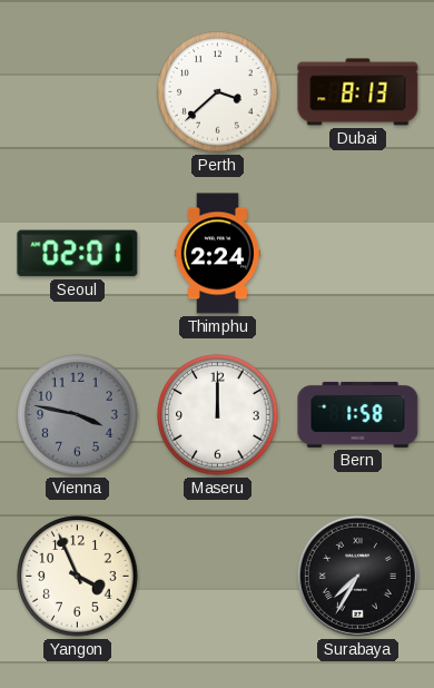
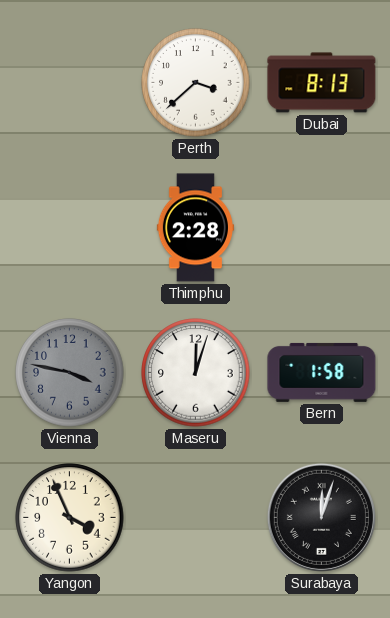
Seoul: 02:01 -> none
Thimphu: 2:24 -> 2:28
Maseru: 12:00 -> 12:03
Surabaya: 7:35 -> 12:03
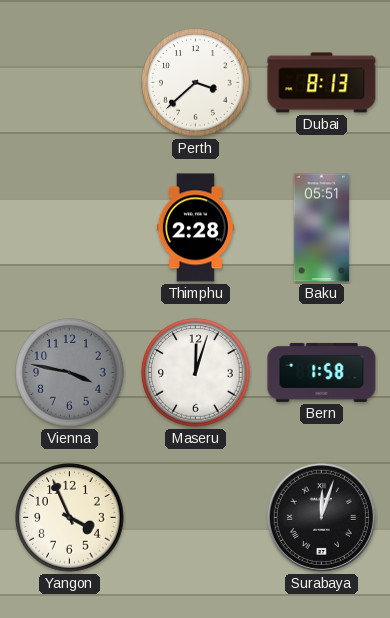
Baku: none -> 05:51
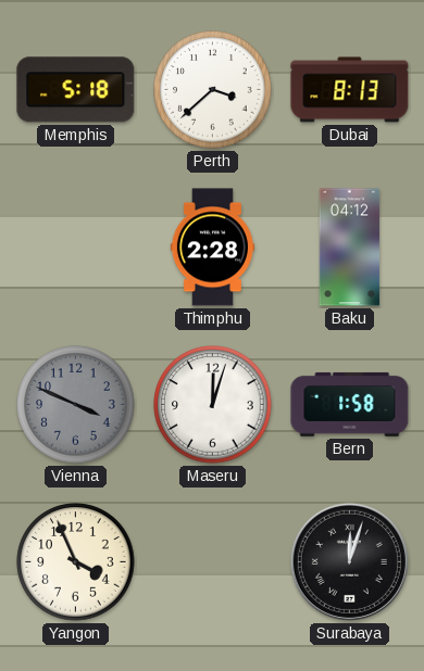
Memphis: none -> 5:18
Baku: 05:51 -> 04:12
Vienna: 3:47 -> 3:49
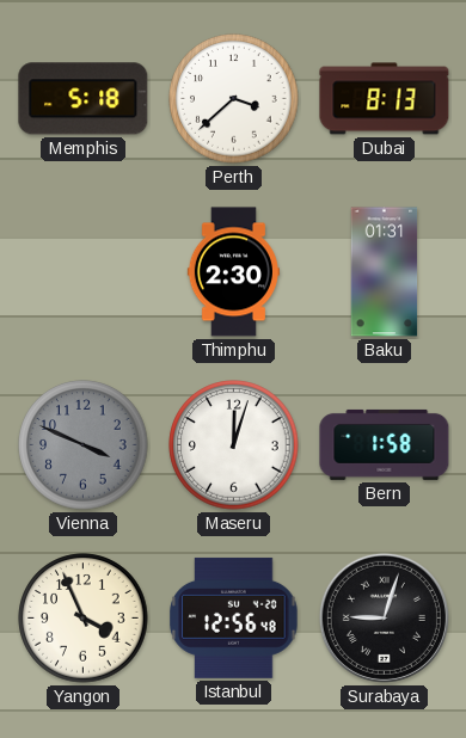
Thimphu: 2:28 -> 2:30
Baku: 04:12 -> 01:31
Istanbul: none -> 12:56
Surabaya: 12:03 -> 9:03
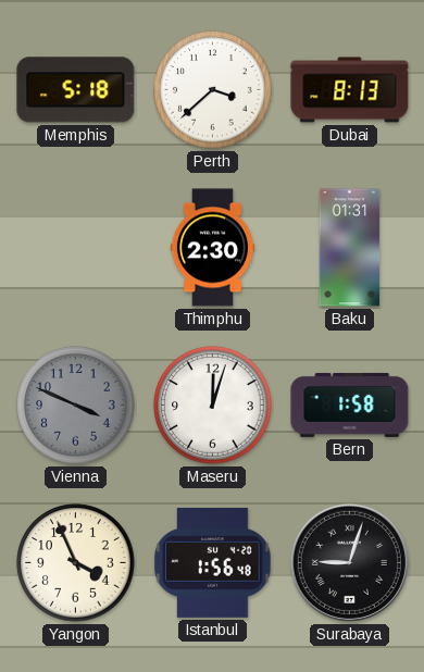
Istanbul: 12:56 -> 1:56
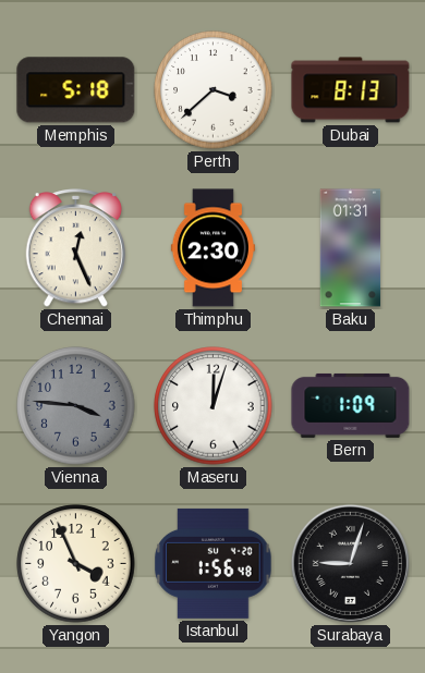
Chennai: none -> 12:26
Vienna: 3:49 -> 3:46
Bern: 1:58 -> 1:09
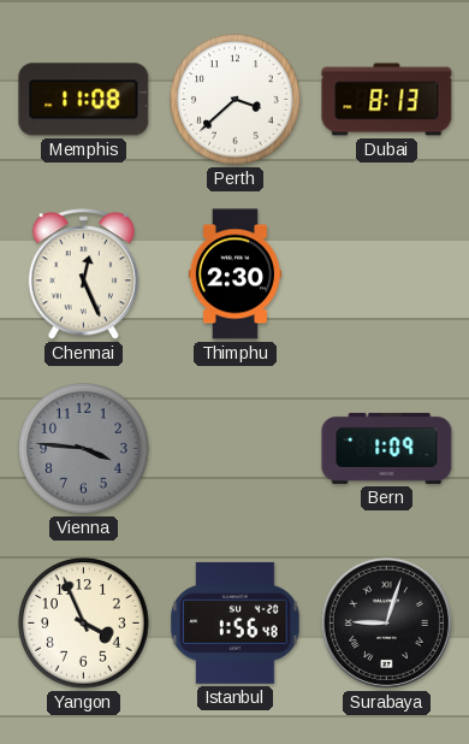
Memphis: 5:18 -> 11:08
Baku: 01:31 -> none
Maseru: 12:03 -> none
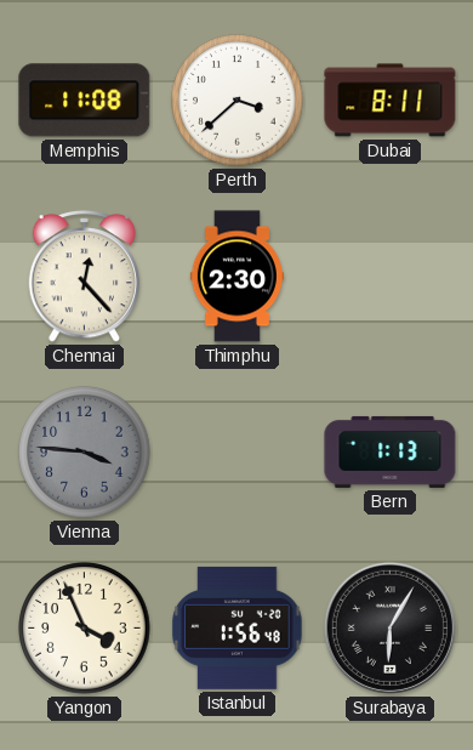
Dubai: 8:13 -> 8:11
Chennai: 12:26 -> 12:23
Bern: 1:09 -> 1:13
Surabaya: 9:03 -> 6:05
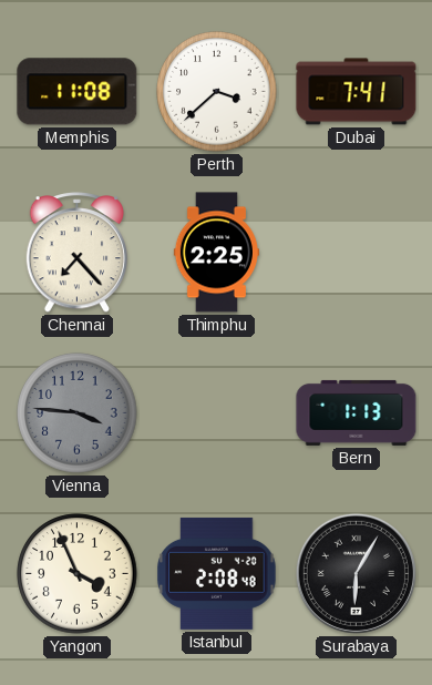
Dubai: 8:11 -> 7:41
Chennai: 12:23 -> 7:23
Thimphu: 2:30 -> 2:25
Istanbul: 1:56 -> 2:08
